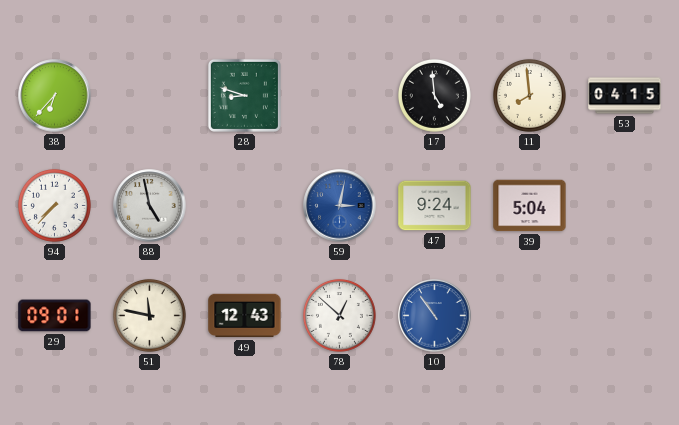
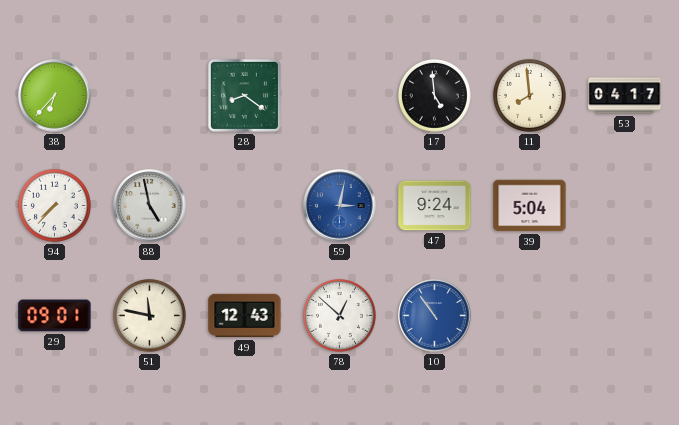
28: 8:48 -> 8:21
53: 04:15 -> 04:17
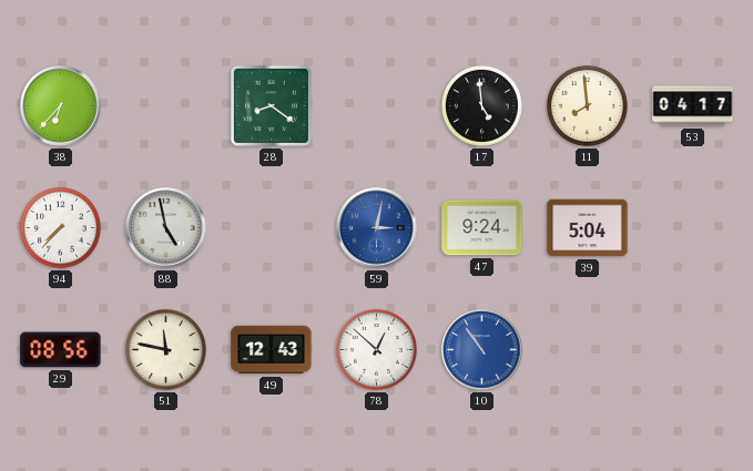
29: 09:01 -> 08:56
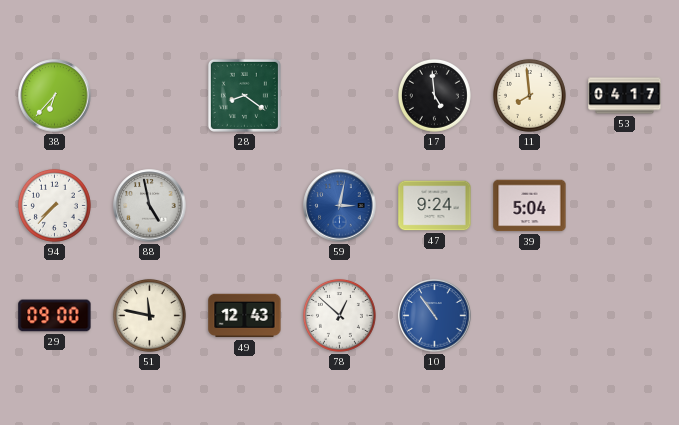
29: 08:56 -> 09:00
